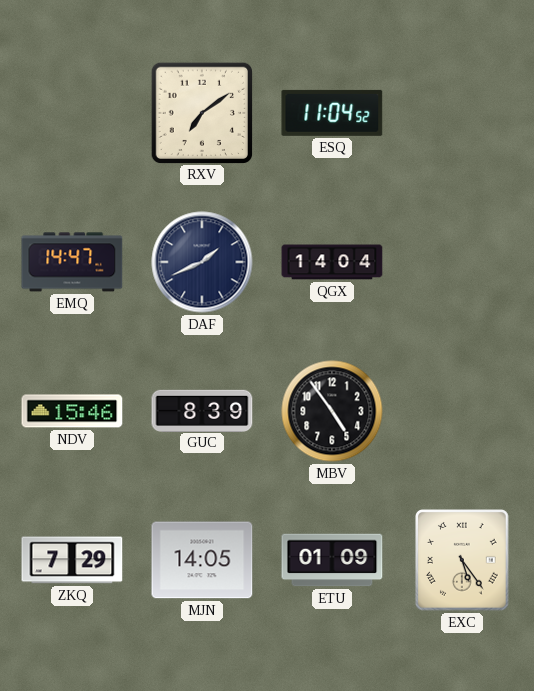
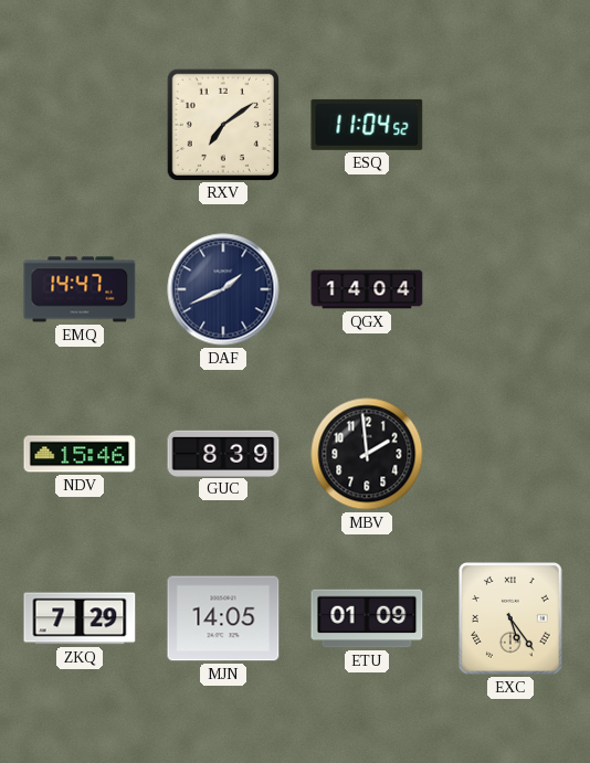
MBV: 4:54 -> 1:59
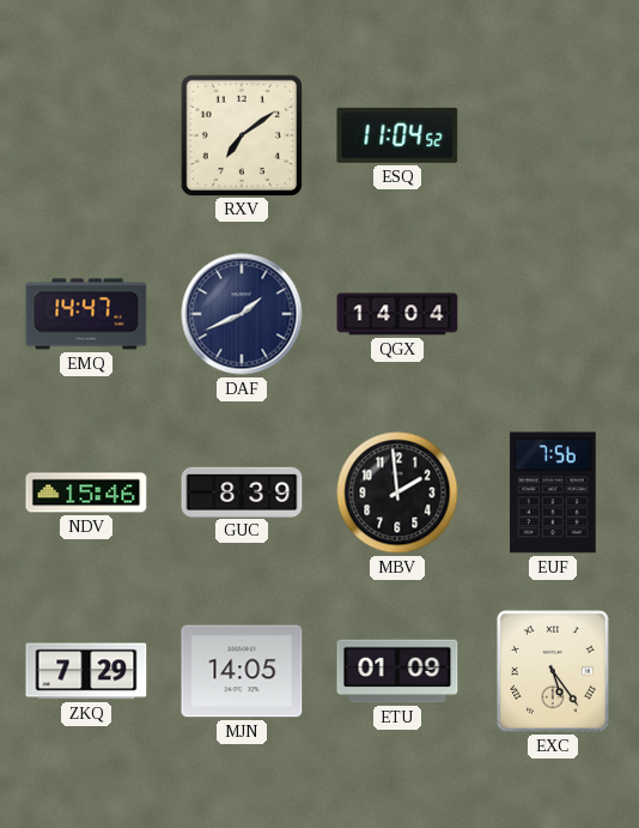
EUF: none -> 7:56
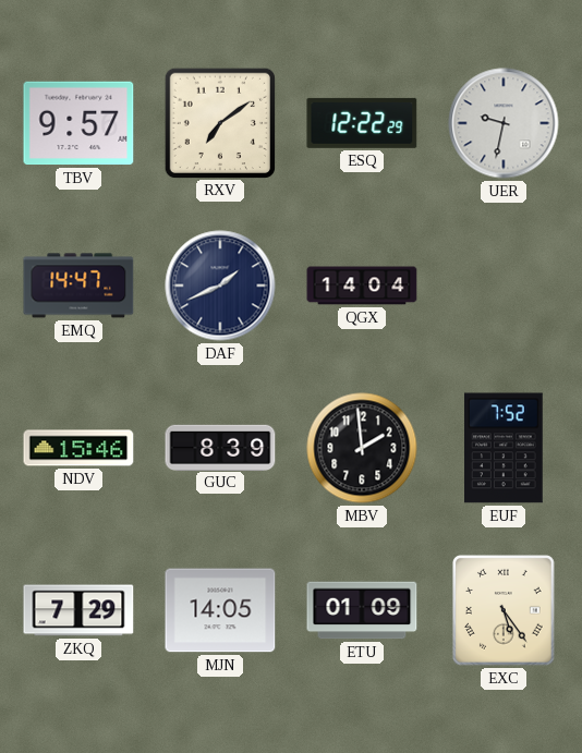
TBV: none -> 9:57
ESQ: 11:04 -> 12:22
UER: none -> 9:32
EUF: 7:56 -> 7:52
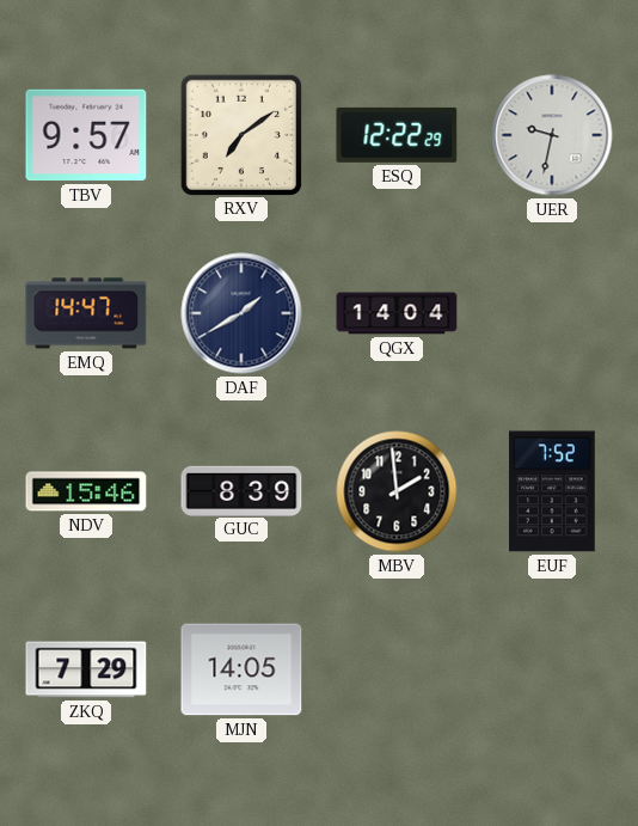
DAF: 1:41 -> 1:40
ETU: 01:09 -> none
EXC: 5:24 -> none
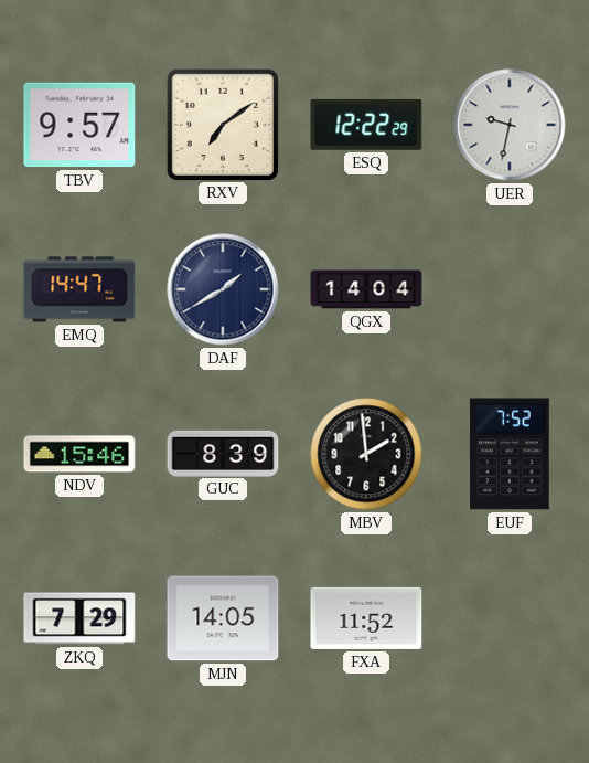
FXA: none -> 11:52
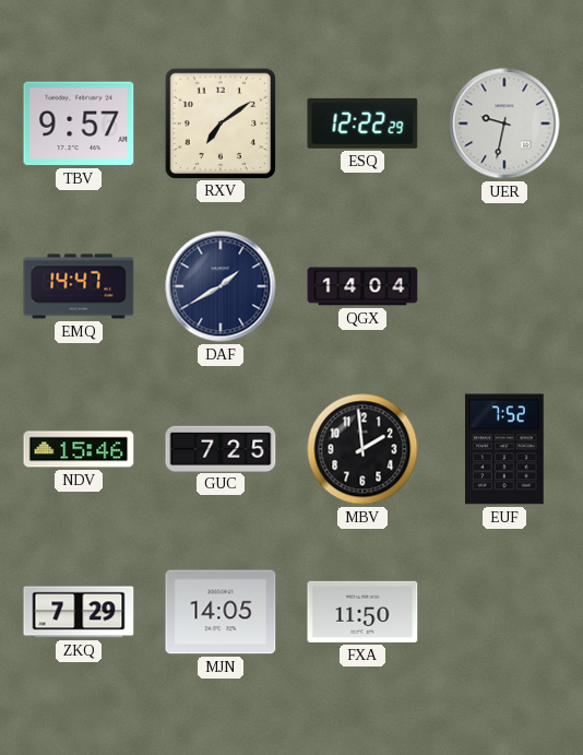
GUC: 8:39 -> 7:25
FXA: 11:52 -> 11:50
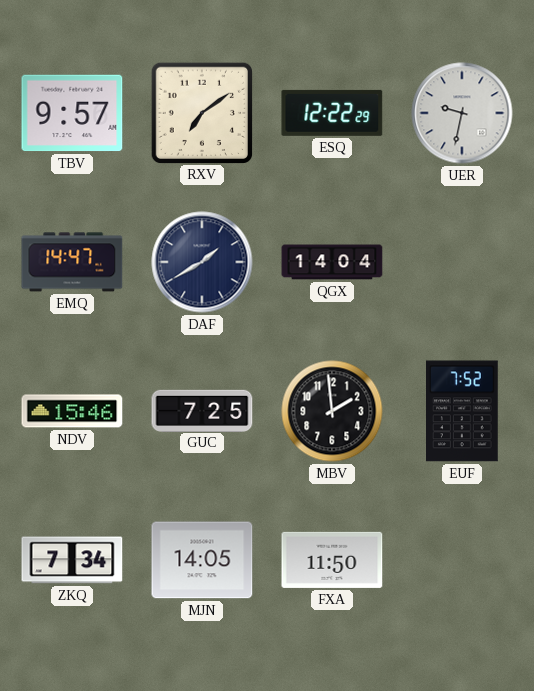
ZKQ: 7:29 -> 7:34
